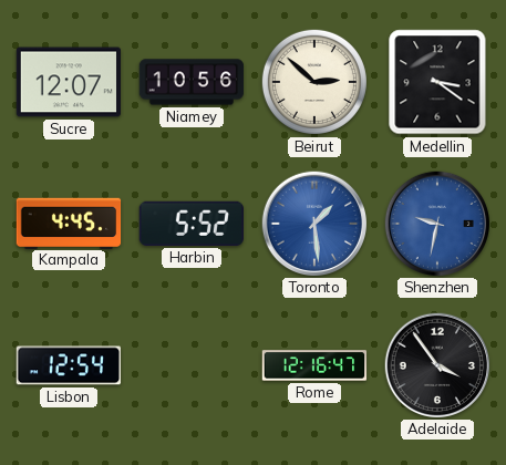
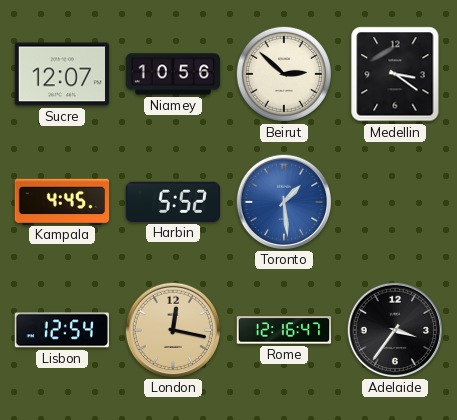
Shenzhen: 9:32 -> none
London: none -> 12:17
Adelaide: 3:54 -> 3:36
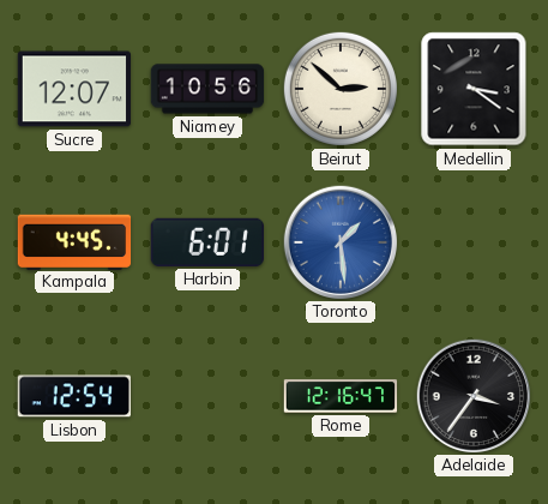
Harbin: 5:52 -> 6:01
London: 12:17 -> none
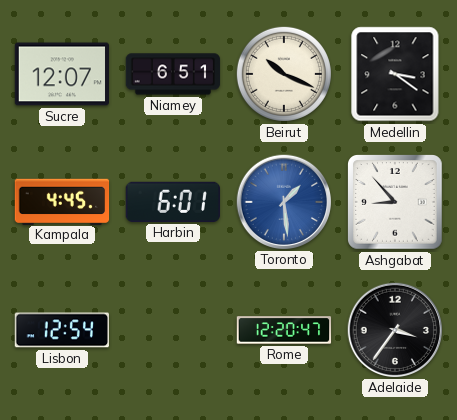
Niamey: 10:56 -> 6:51
Beirut: 2:52 -> 10:19
Ashgabat: none -> 8:53
Rome: 12:16 -> 12:20
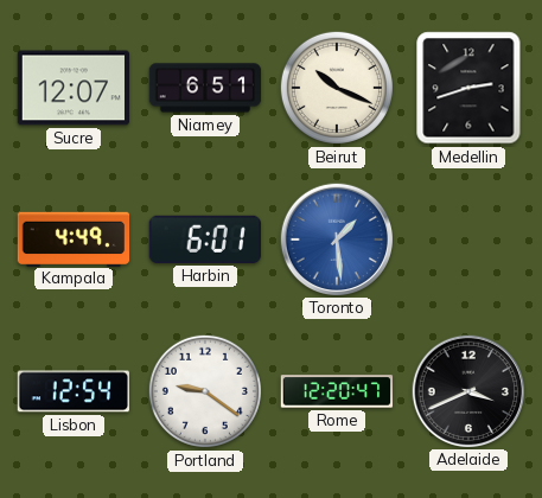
Medellin: 3:21 -> 2:42
Kampala: 4:45 -> 4:49
Ashgabat: 8:53 -> none
Portland: none -> 9:21
Adelaide: 3:36 -> 3:41
